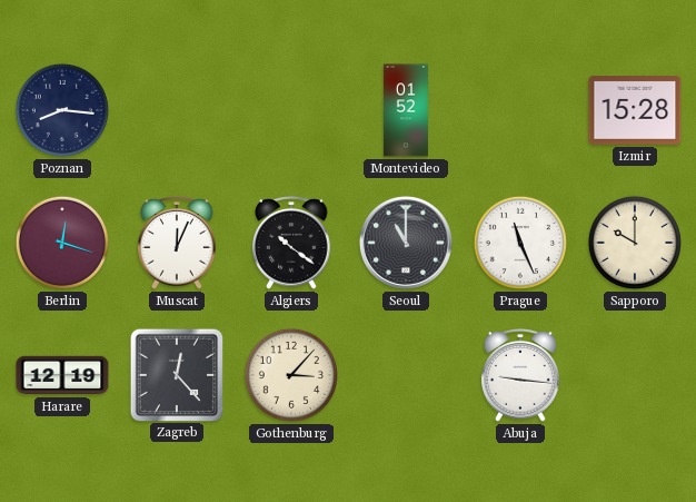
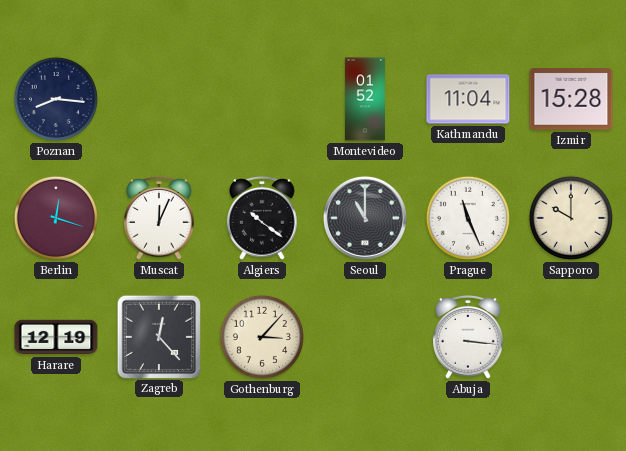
Kathmandu: none -> 11:04
Abuja: 9:16 -> 3:16
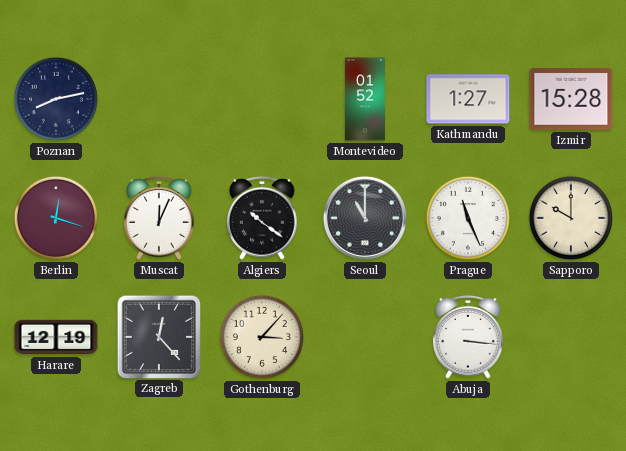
Poznan: 8:16 -> 8:13
Kathmandu: 11:04 -> 1:27
